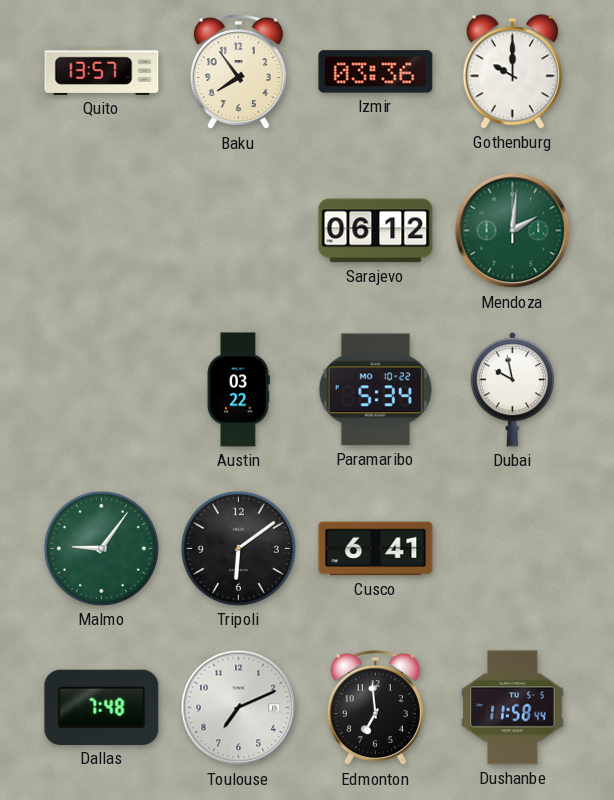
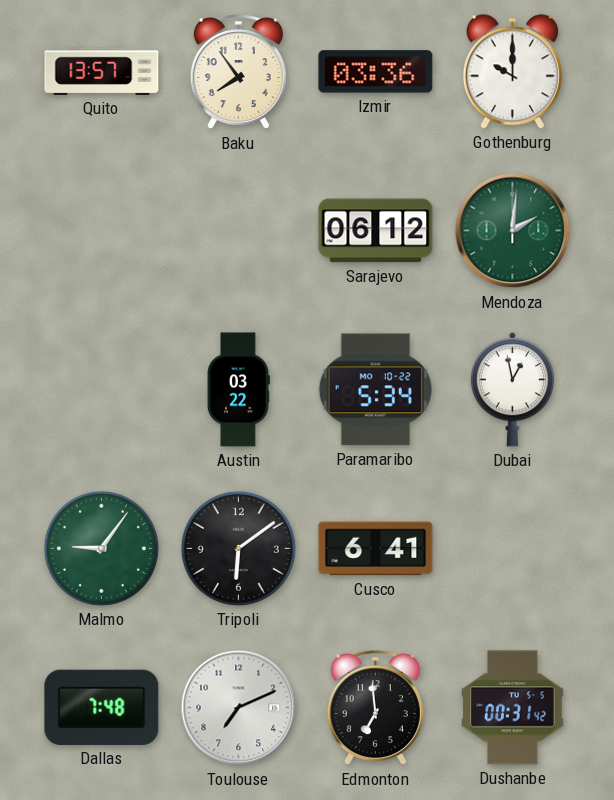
Dubai: 9:58 -> 12:58
Dushanbe: 11:58 -> 00:31
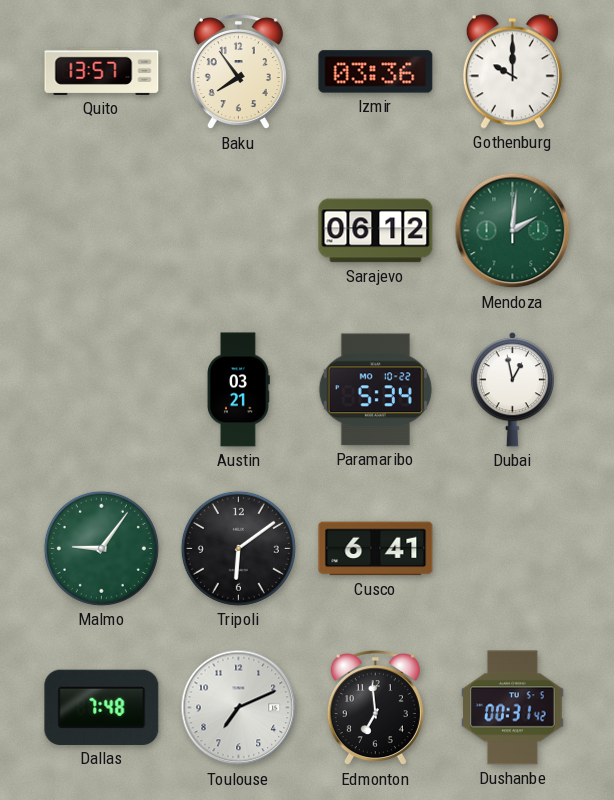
Austin: 03:22 -> 03:21
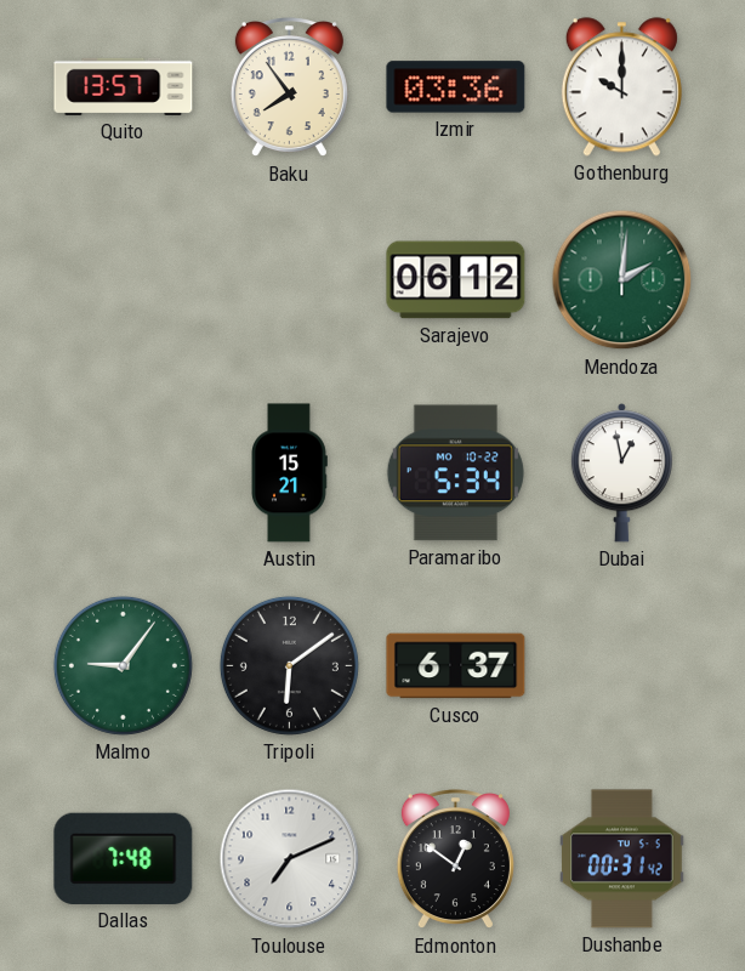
Austin: 03:21 -> 15:21
Cusco: 6:41 -> 6:37
Edmonton: 6:59 -> 12:51
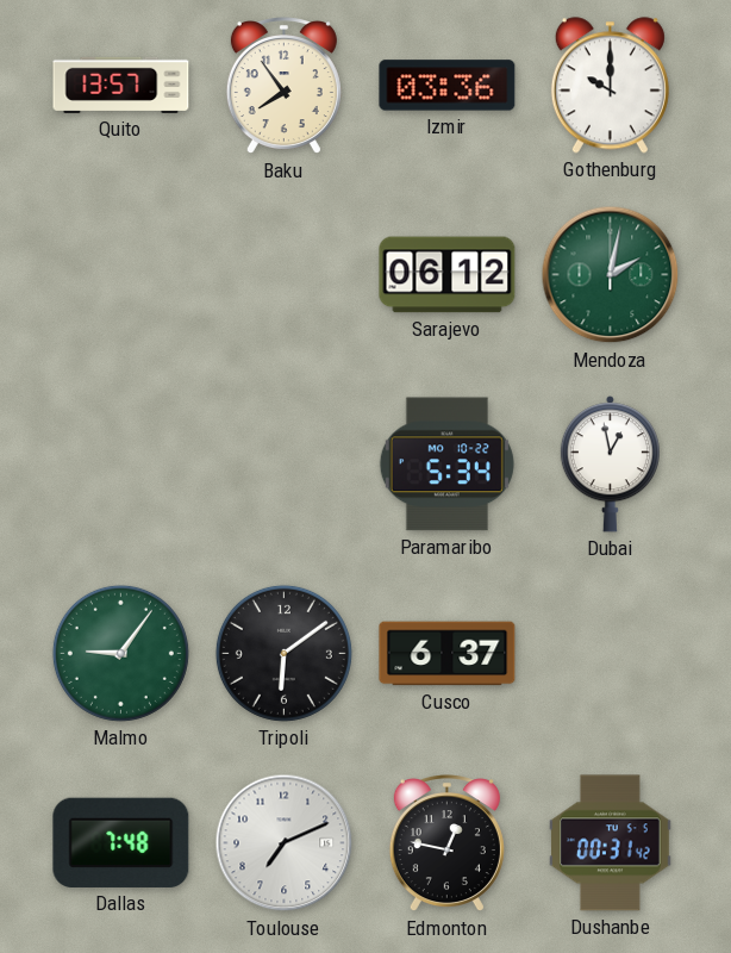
Mendoza: 2:01 -> 2:02
Austin: 15:21 -> none
Edmonton: 12:51 -> 12:47
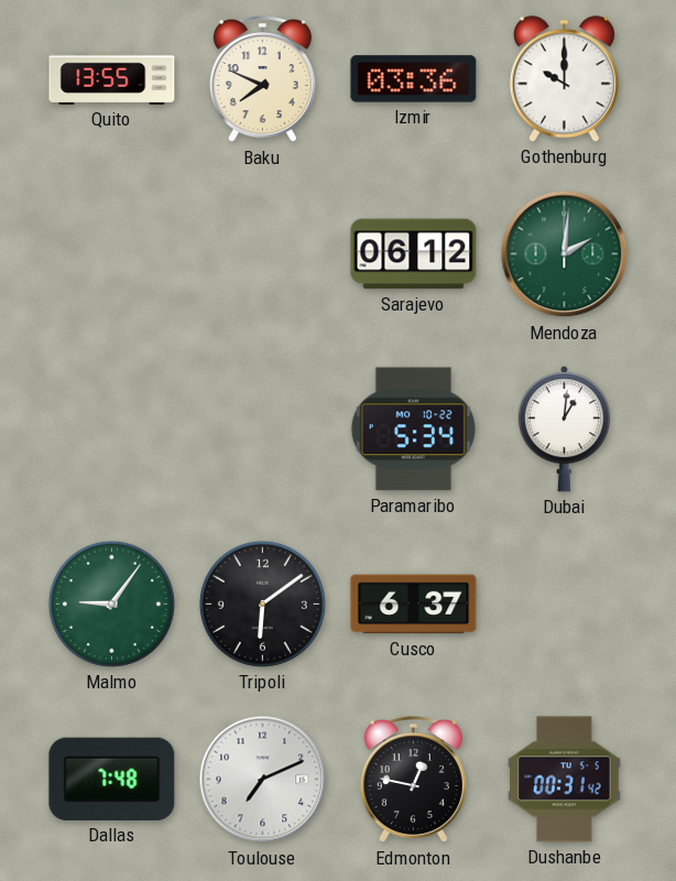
Quito: 13:57 -> 13:55
Baku: 7:54 -> 7:49
Mendoza: 2:02 -> 2:01
Dubai: 12:58 -> 1:01
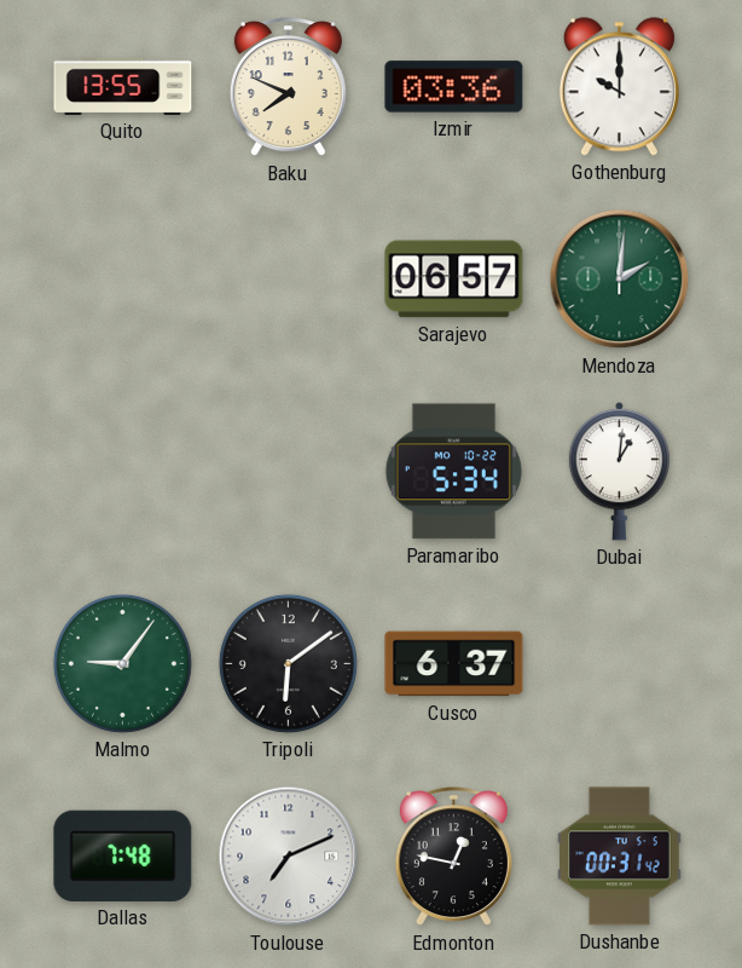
Sarajevo: 06:12 -> 06:57
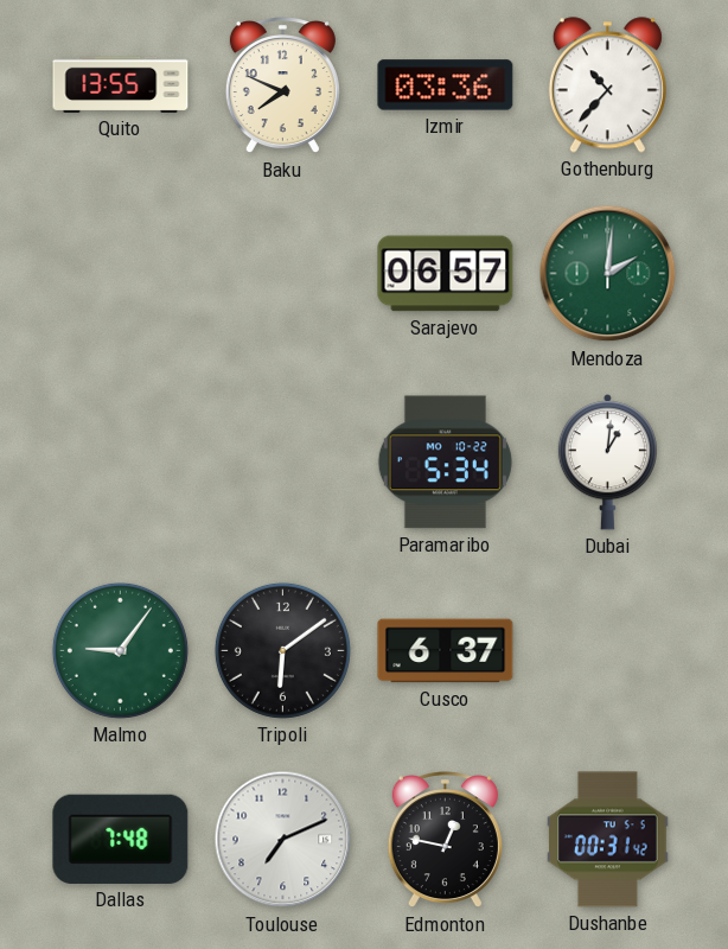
Gothenburg: 10:00 -> 10:37
